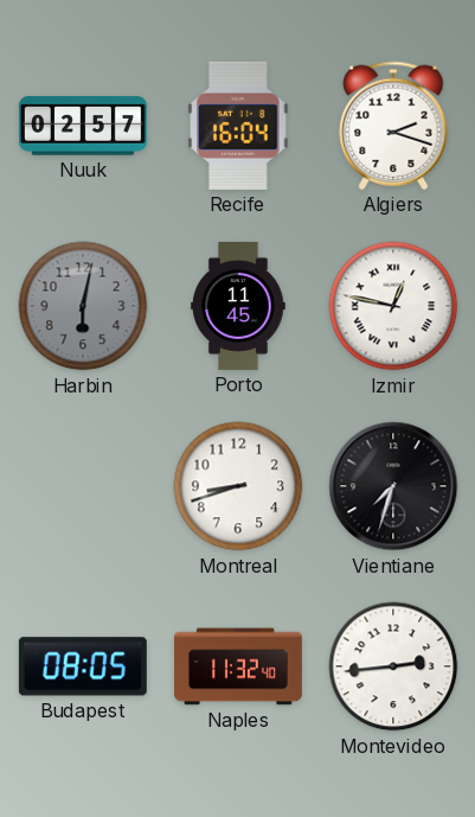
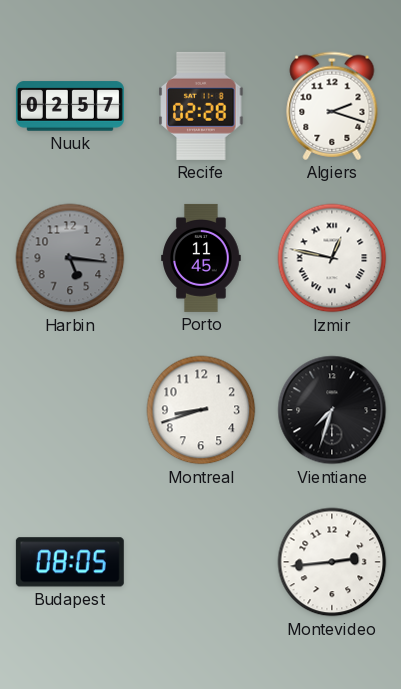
Recife: 16:04 -> 02:28
Harbin: 6:02 -> 5:16
Naples: 11:32 -> none
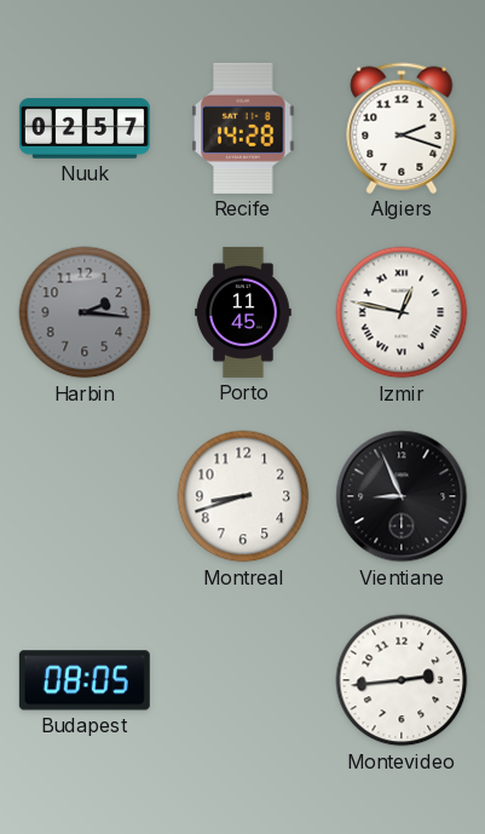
Recife: 02:28 -> 14:28
Harbin: 5:16 -> 2:16
Vientiane: 7:33 -> 8:56
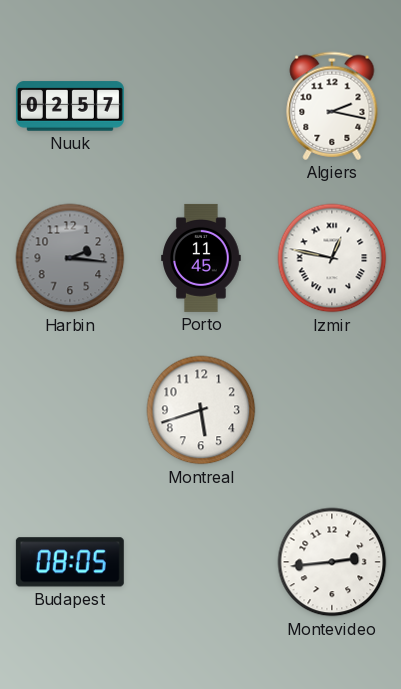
Recife: 14:28 -> none
Algiers: 2:18 -> 2:17
Montreal: 8:42 -> 5:42
Vientiane: 8:56 -> none
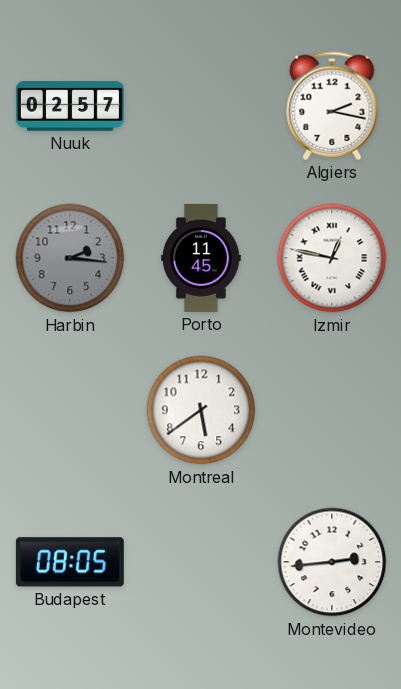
Montreal: 5:42 -> 5:39
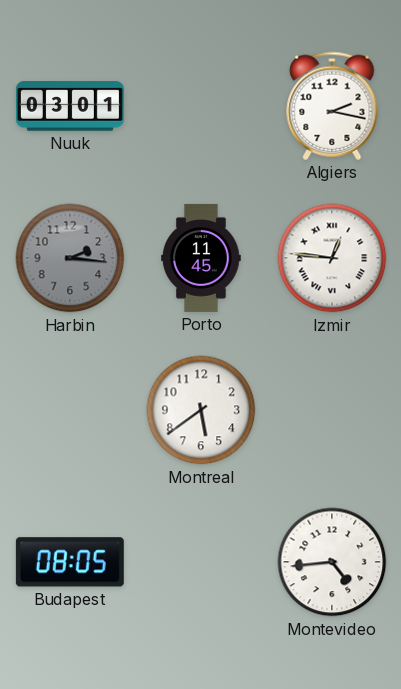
Nuuk: 02:57 -> 03:01
Izmir: 12:47 -> 12:46
Montevideo: 2:44 -> 4:44
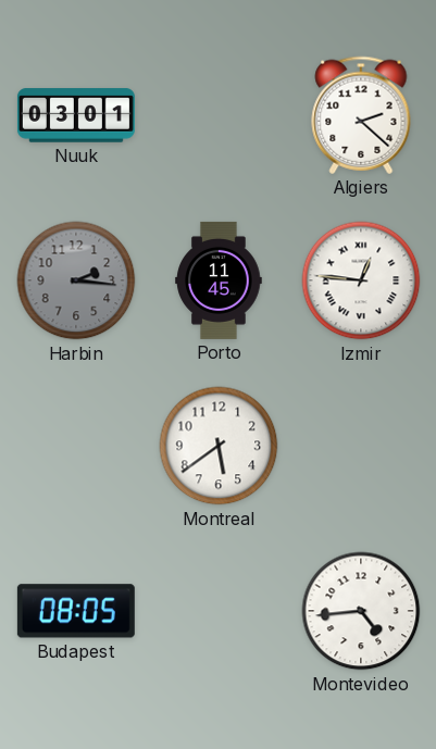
Algiers: 2:17 -> 2:22
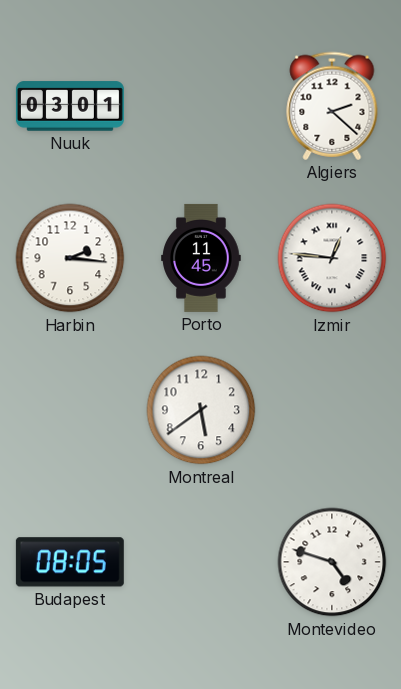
Harbin dial: grey -> white
Montevideo: 4:44 -> 4:48
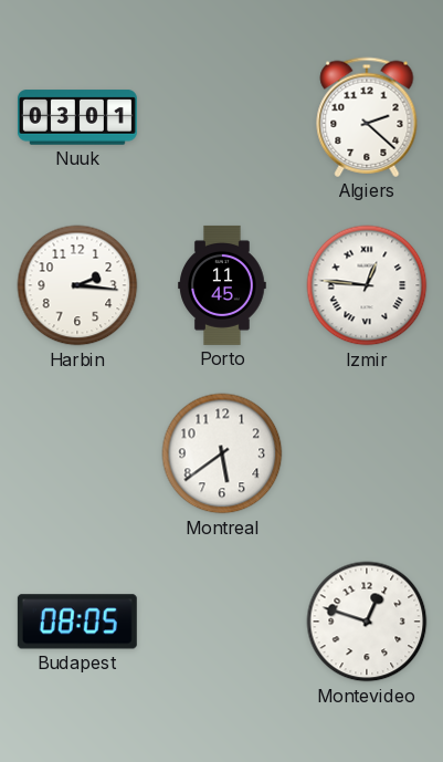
Montevideo: 4:48 -> 12:48
